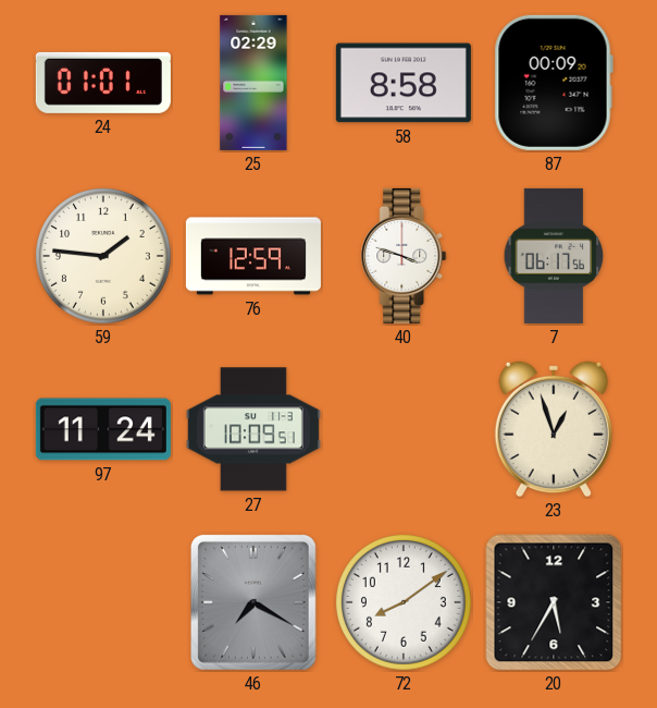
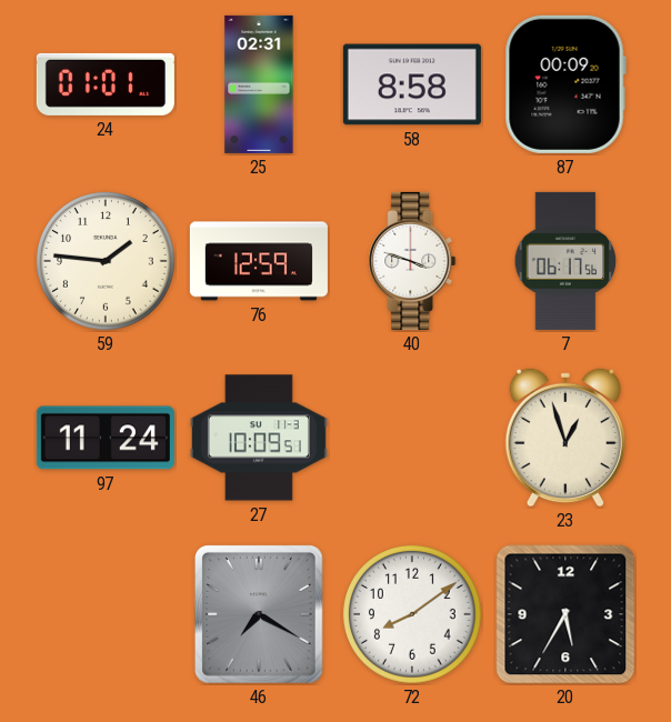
25: 02:29 -> 02:31
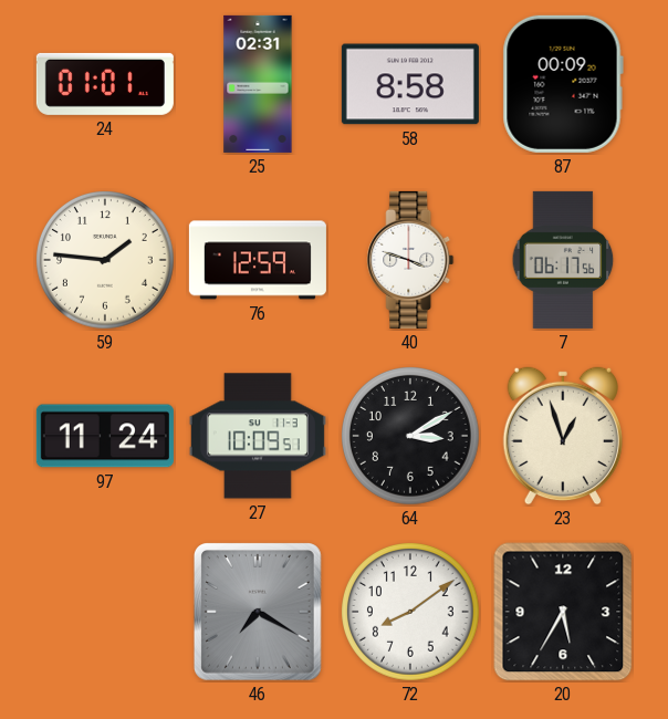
64: none -> 3:10
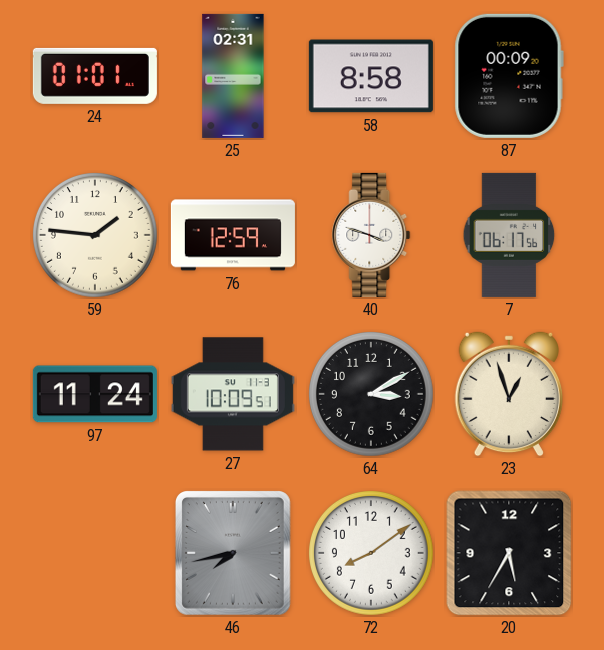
46: 7:20 -> 7:43
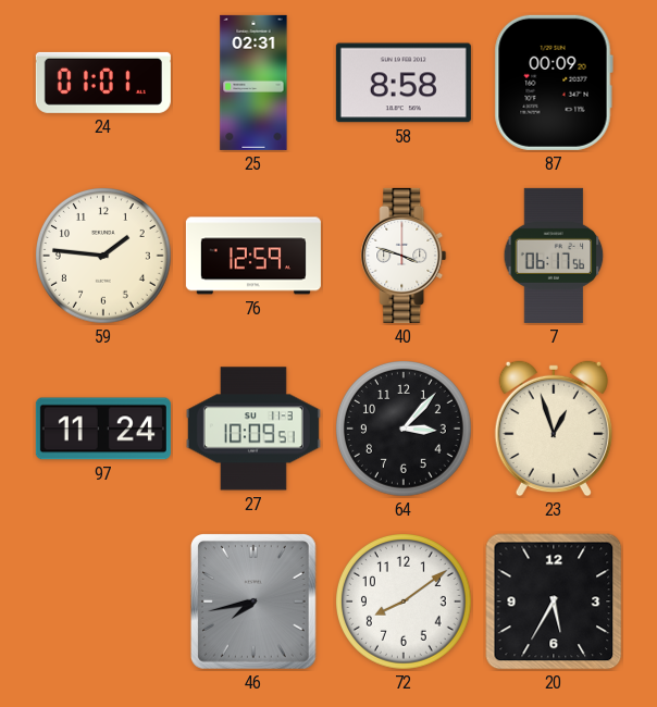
64: 3:10 -> 3:07
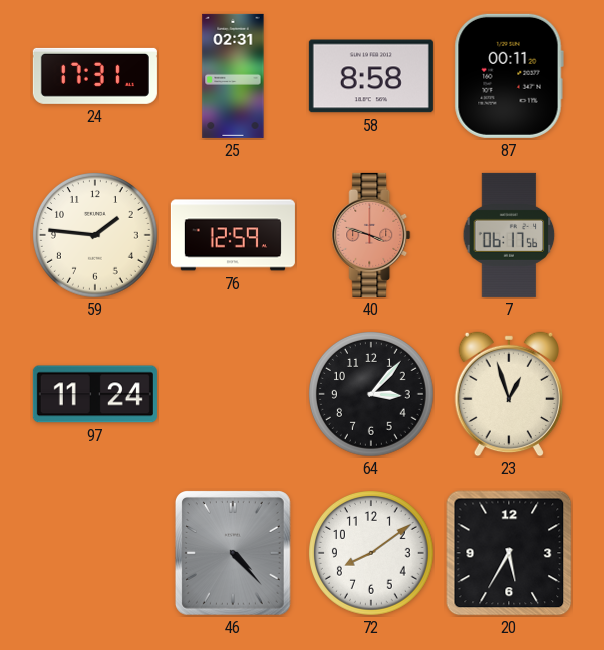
24: 01:01 -> 17:31
87: 00:09 -> 00:11
40 dial: white -> salmon
27: 10:09 -> none
46: 7:43 -> 4:23
